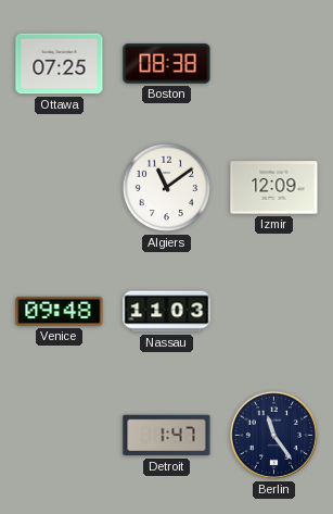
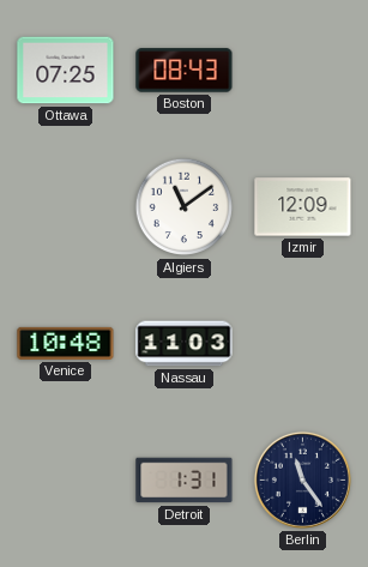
Boston: 08:38 -> 08:43
Venice: 09:48 -> 10:48
Detroit: 1:47 -> 1:31
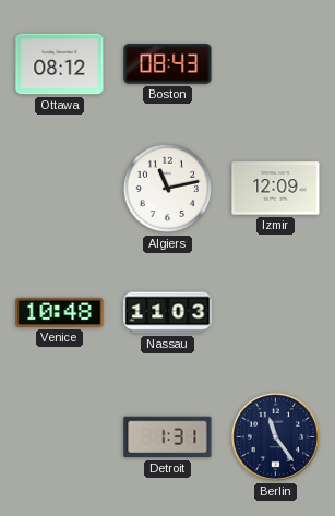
Ottawa: 07:25 -> 08:12
Algiers: 11:09 -> 11:13
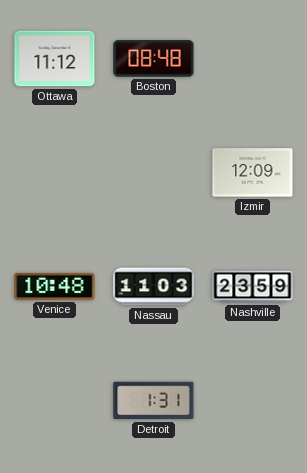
Ottawa: 08:12 -> 11:12
Boston: 08:43 -> 08:48
Algiers: 11:13 -> none
Nashville: none -> 23:59
Berlin: 11:24 -> none
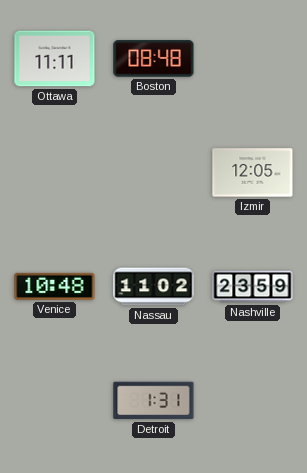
Ottawa: 11:12 -> 11:11
Izmir: 12:09 -> 12:05
Nassau: 11:03 -> 11:02
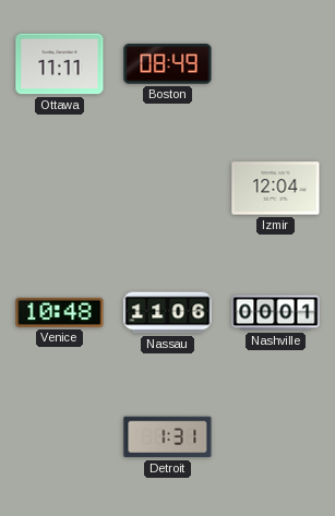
Boston: 08:48 -> 08:49
Izmir: 12:05 -> 12:04
Nassau: 11:02 -> 11:06
Nashville: 23:59 -> 00:01
